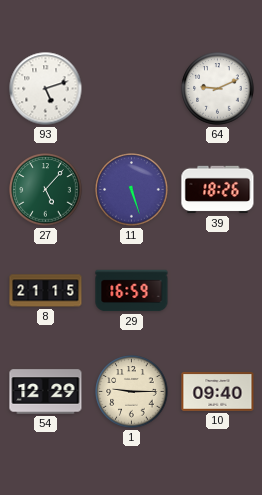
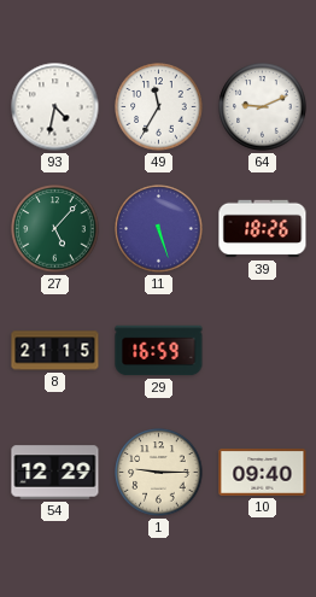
93: 5:12 -> 4:32
49: none -> 11:35
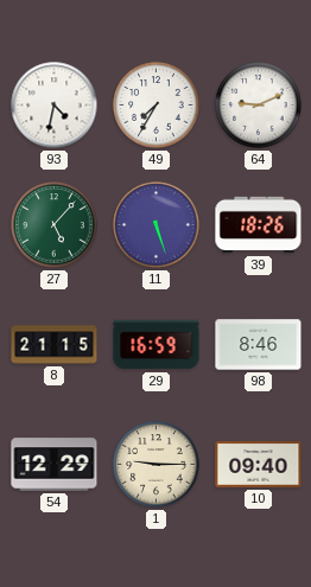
49: 11:35 -> 7:35
98: none -> 8:46
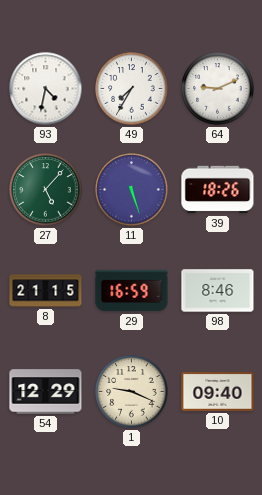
1: 9:15 -> 9:19
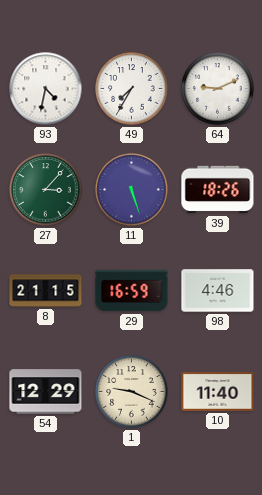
27: 5:07 -> 3:07
98: 8:46 -> 4:46
10: 09:40 -> 11:40
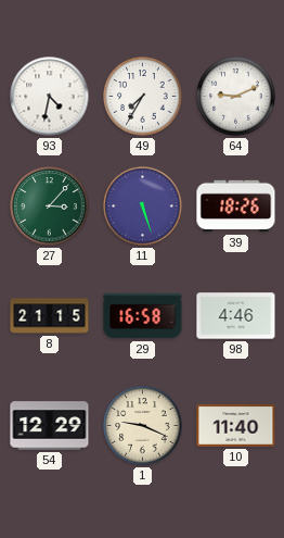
29: 16:59 -> 16:58
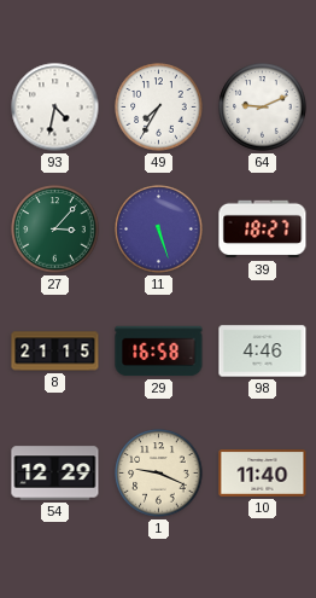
39: 18:26 -> 18:27
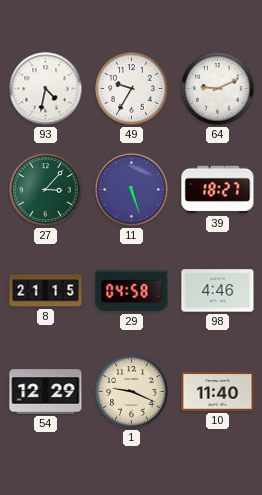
49: 7:35 -> 9:35
29: 16:58 -> 04:58
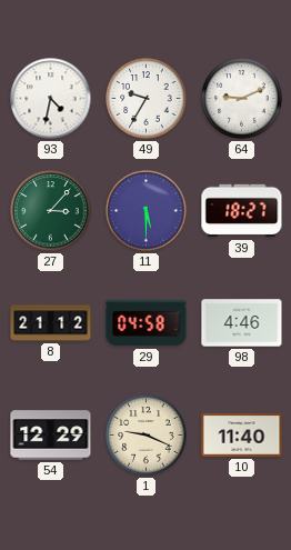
11: 5:27 -> 5:30
8: 21:15 -> 21:12
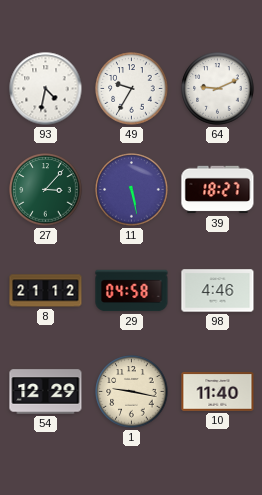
11: 5:30 -> 5:28
1: 9:19 -> 9:17
